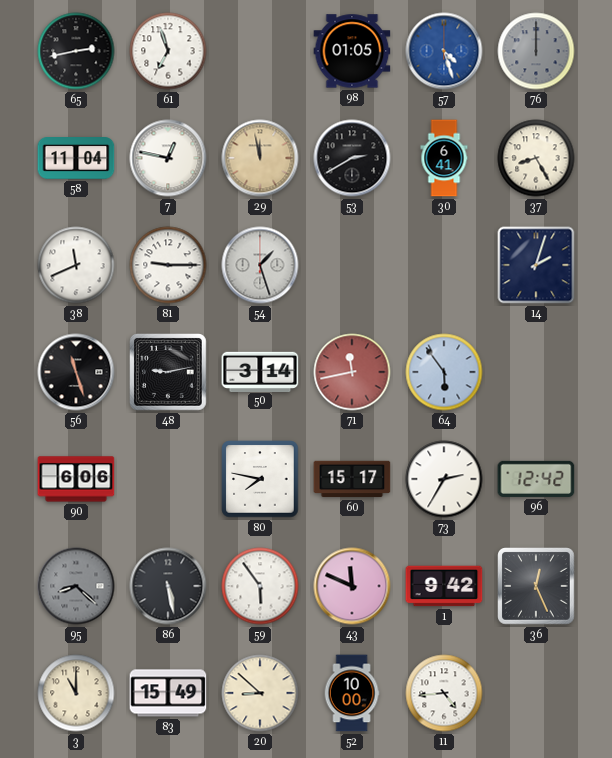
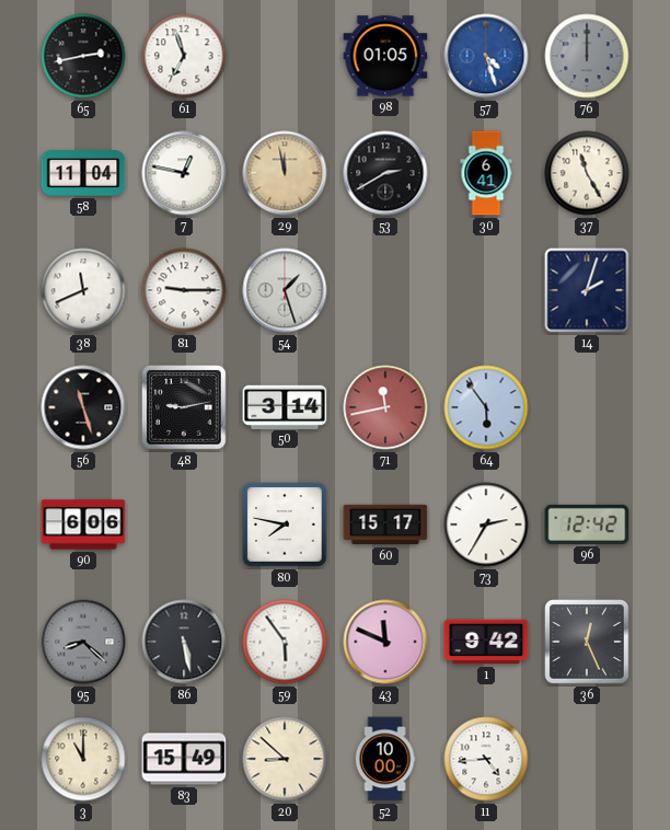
37: 8:25 -> 11:25
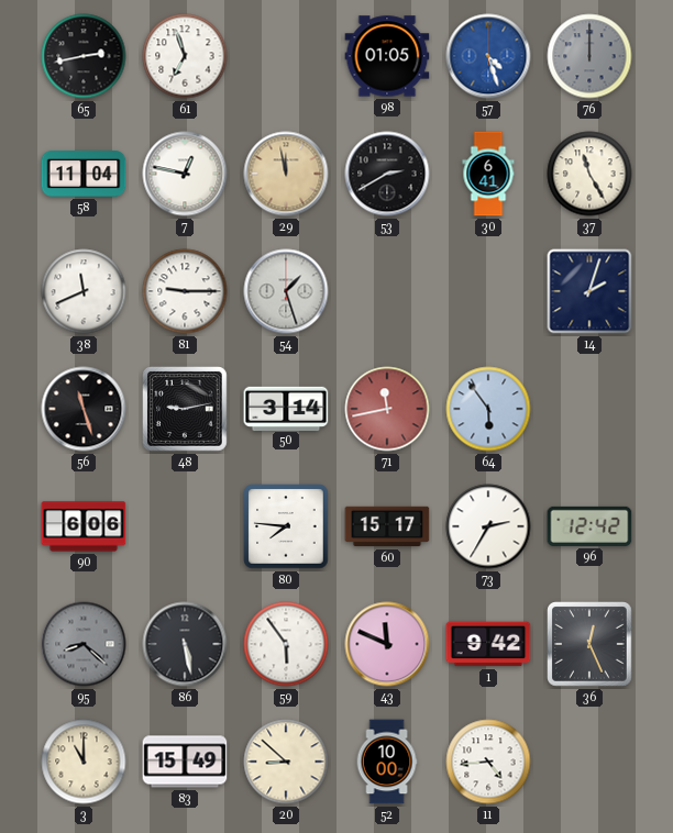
80: 7:47 -> 7:46
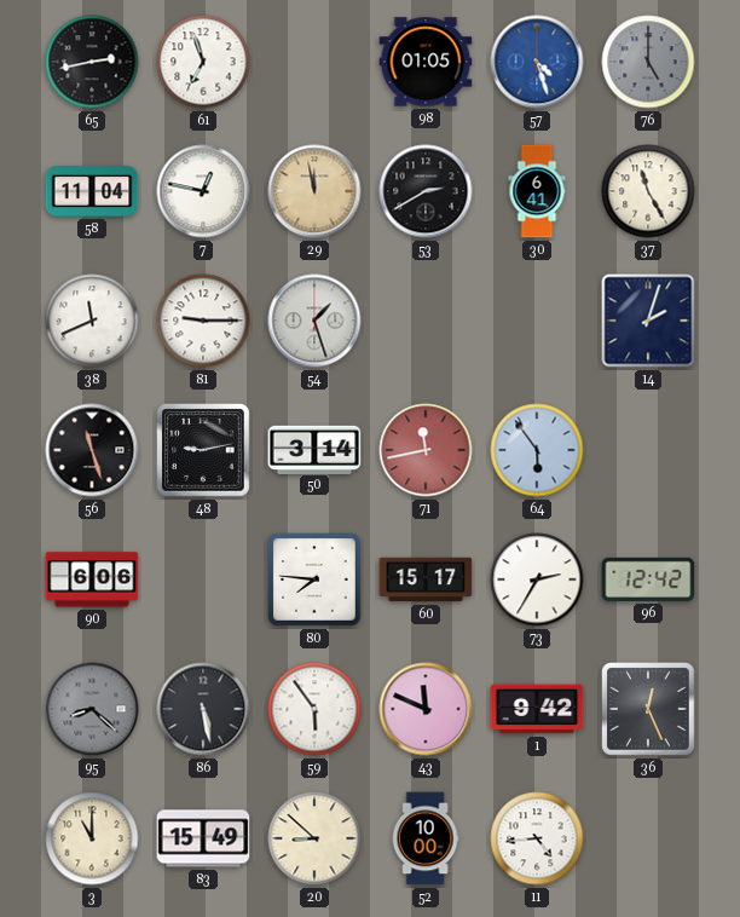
76: 12:00 -> 5:00
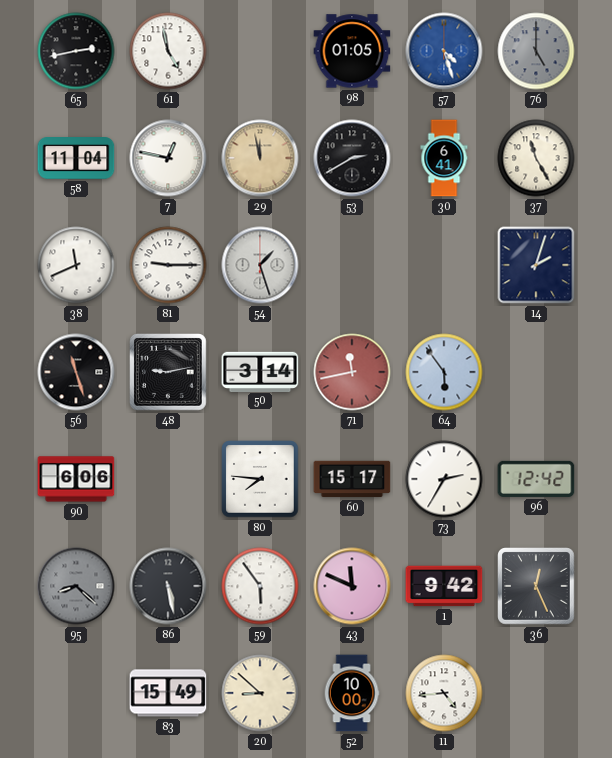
61: 6:57 -> 4:58
3: 11:00 -> none
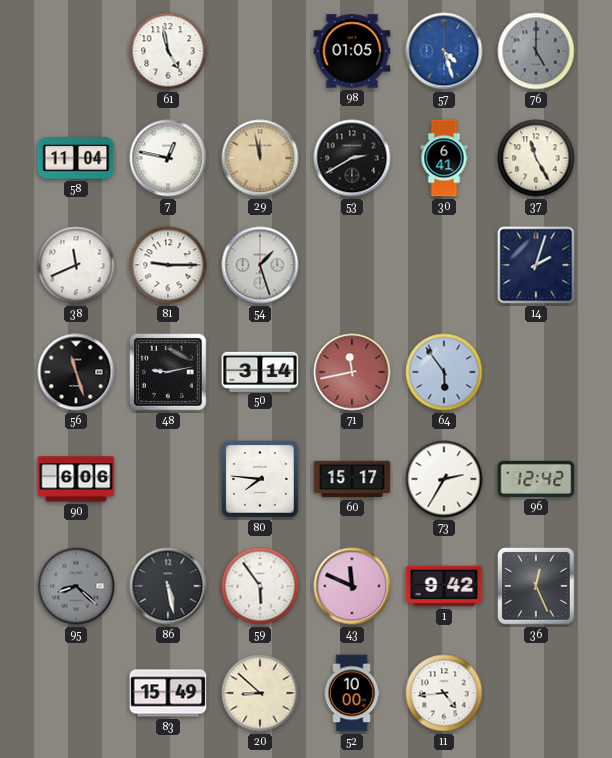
65: 2:43 -> none
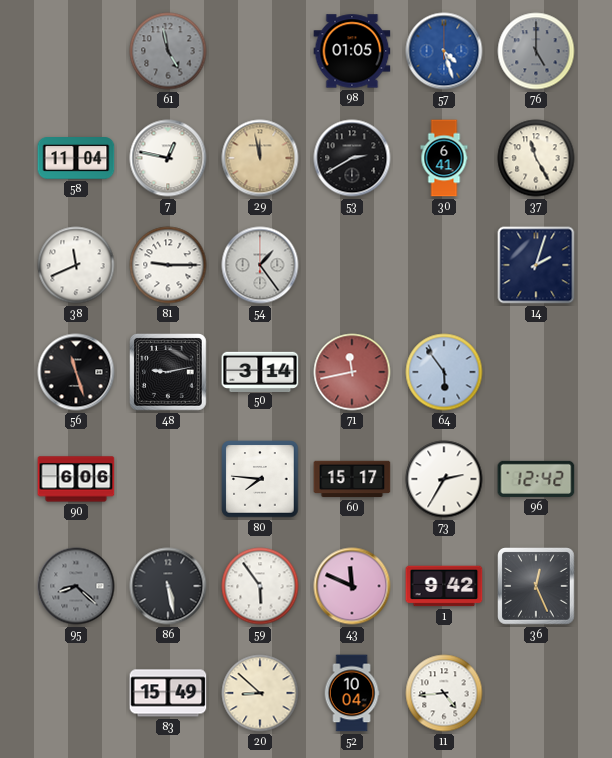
61 dial: white -> grey
54: 1:27 -> 1:24
52: 10:00 -> 10:04
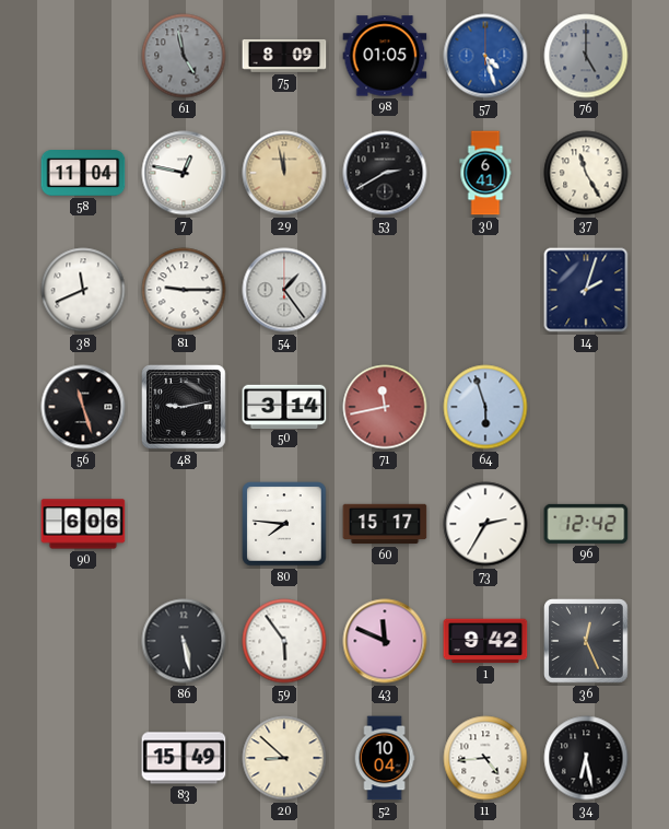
75: none -> 8:09
64: 5:54 -> 5:57
95: 8:22 -> none
34: none -> 6:28
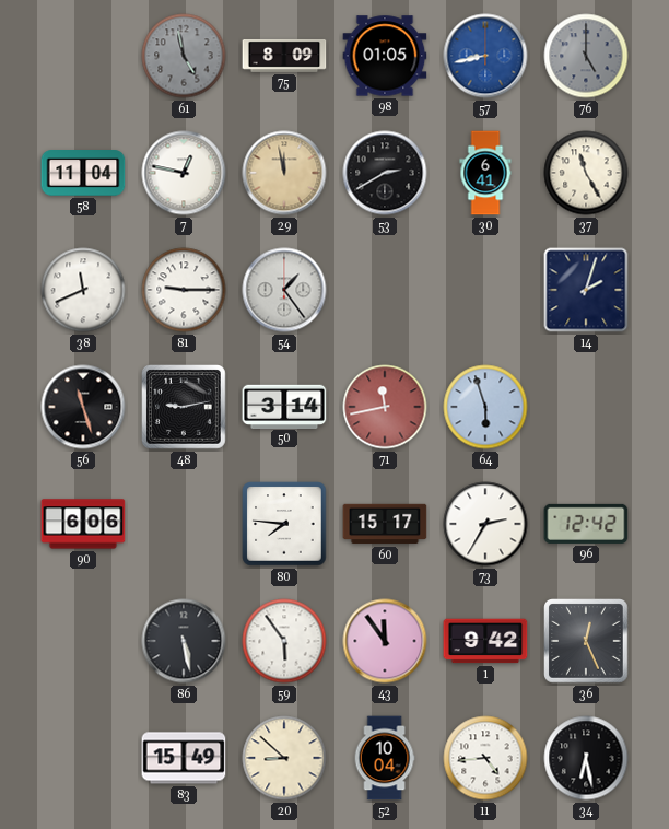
57: 4:27 -> 8:43
43: 11:49 -> 11:54
